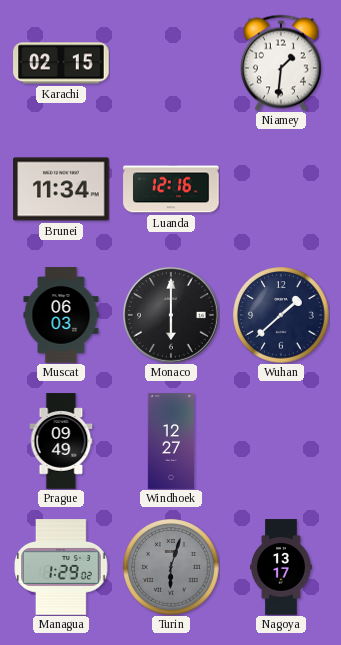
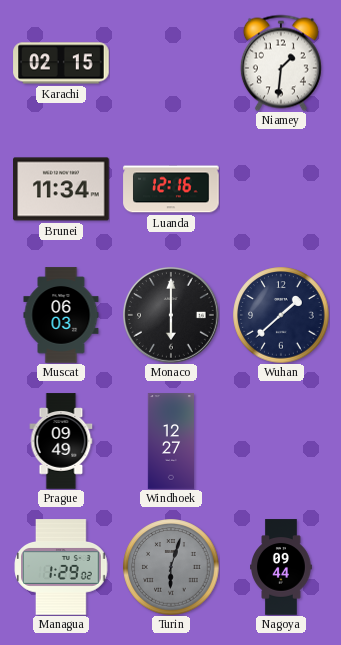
Nagoya: 13:17 -> 09:44
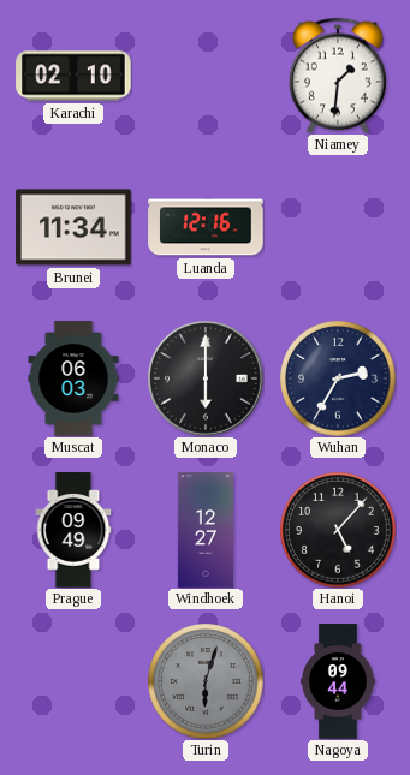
Karachi: 02:15 -> 02:10
Wuhan: 1:38 -> 2:35
Hanoi: none -> 5:07
Managua: 1:29 -> none
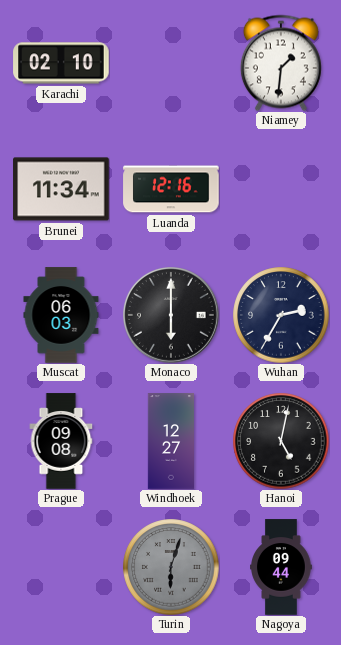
Prague: 09:49 -> 09:08
Hanoi: 5:07 -> 5:02
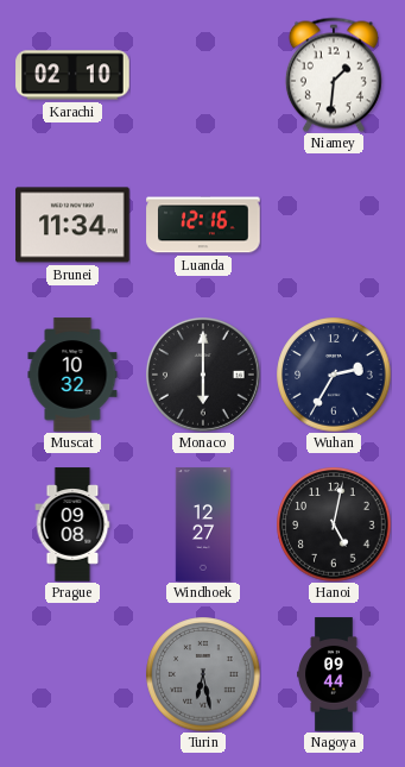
Muscat: 06:03 -> 10:32
Turin: 6:03 -> 6:28
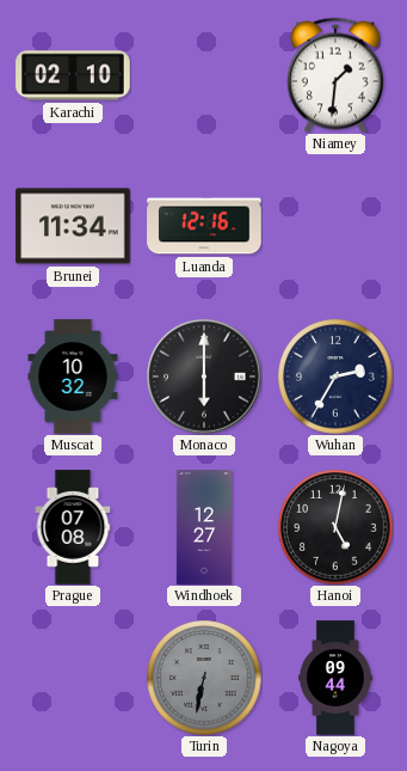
Prague: 09:08 -> 07:08
Turin: 6:28 -> 6:32
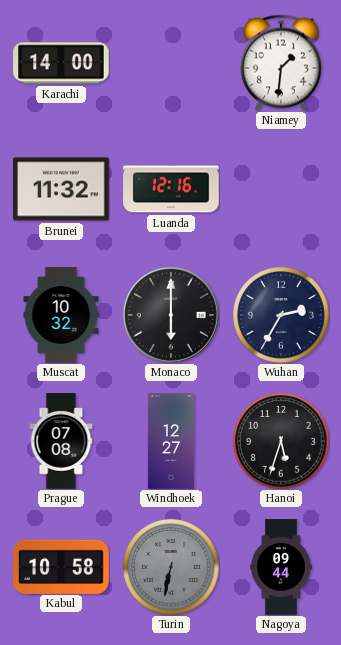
Karachi: 02:10 -> 14:00
Brunei: 11:34 -> 11:32
Hanoi: 5:02 -> 5:33
Kabul: none -> 10:58
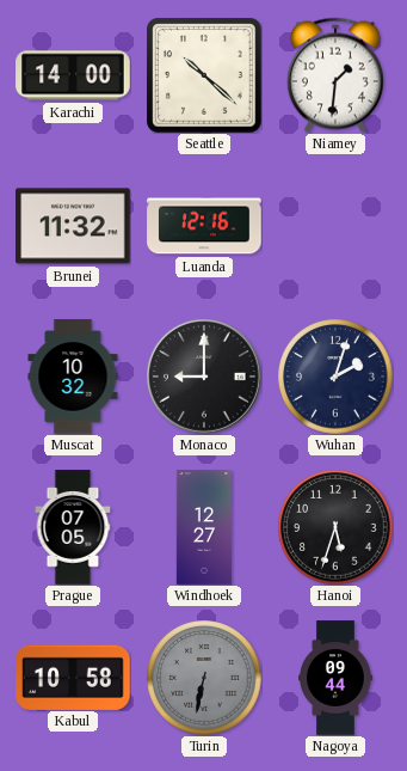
Seattle: none -> 10:22
Monaco: 6:00 -> 9:00
Wuhan: 2:35 -> 2:03
Prague: 07:08 -> 07:05
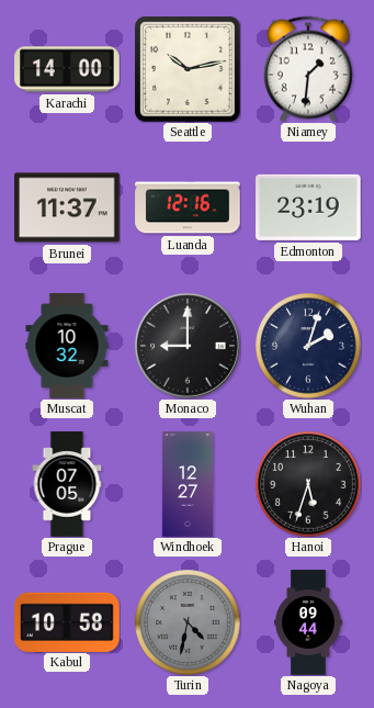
Seattle: 10:22 -> 10:13
Brunei: 11:32 -> 11:37
Edmonton: none -> 23:19
Turin: 6:32 -> 4:32
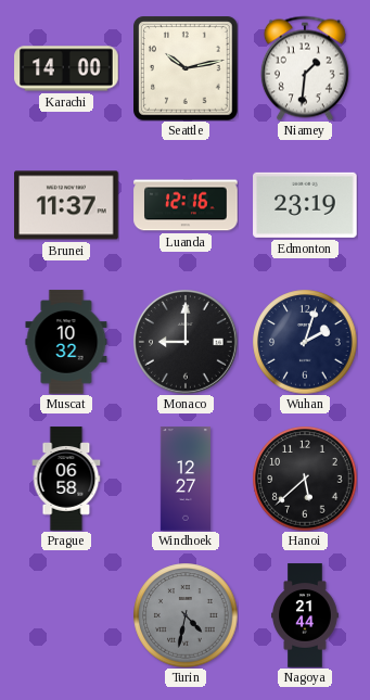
Prague: 07:05 -> 06:58
Hanoi: 5:33 -> 5:38
Kabul: 10:58 -> none
Nagoya: 09:44 -> 21:44
